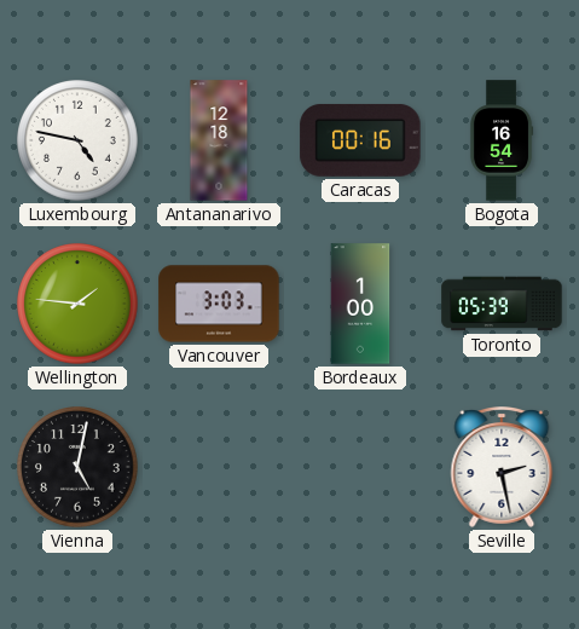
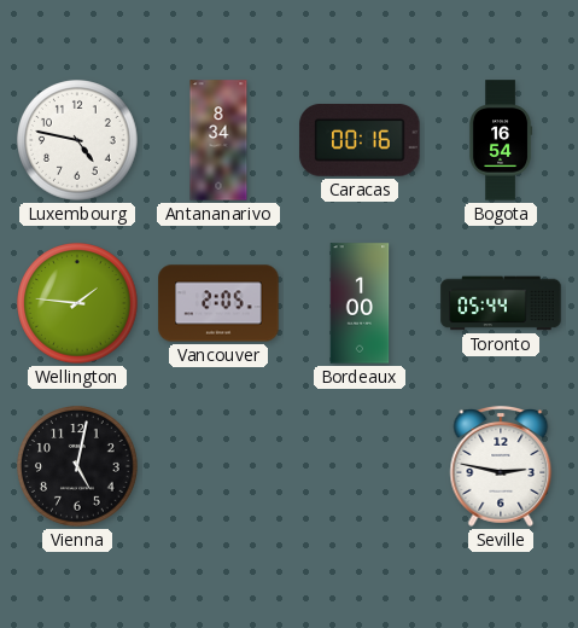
Antananarivo: 12:18 -> 8:34
Vancouver: 3:03 -> 2:05
Toronto: 05:39 -> 05:44
Seville: 2:28 -> 2:47
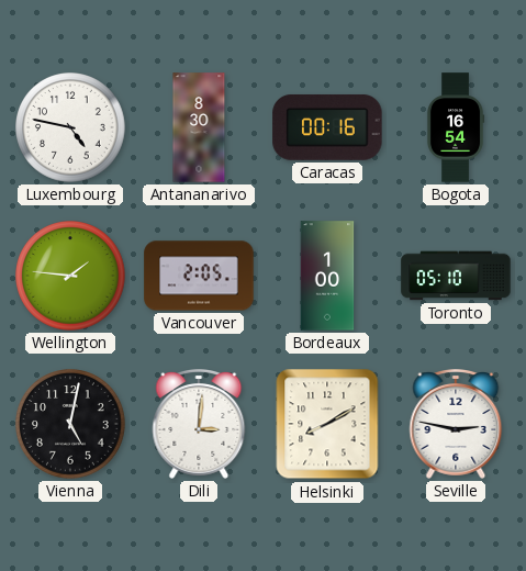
Antananarivo: 8:34 -> 8:30
Toronto: 05:44 -> 05:10
Dili: none -> 3:01
Helsinki: none -> 8:10
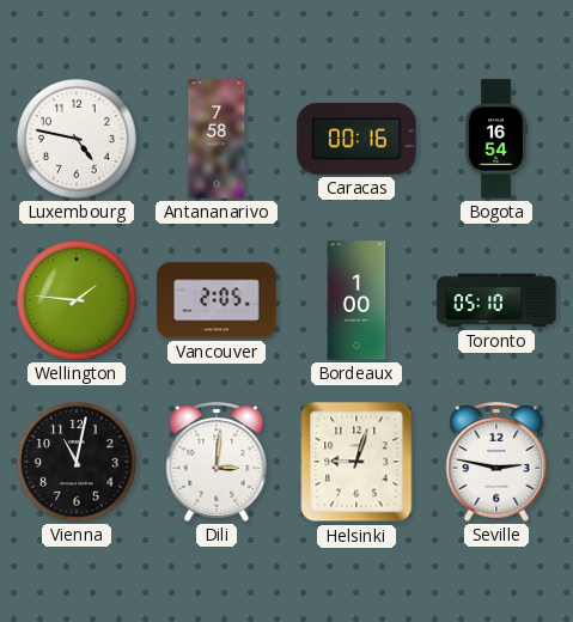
Antananarivo: 8:30 -> 7:58
Vienna: 5:02 -> 11:02
Helsinki: 8:10 -> 9:03
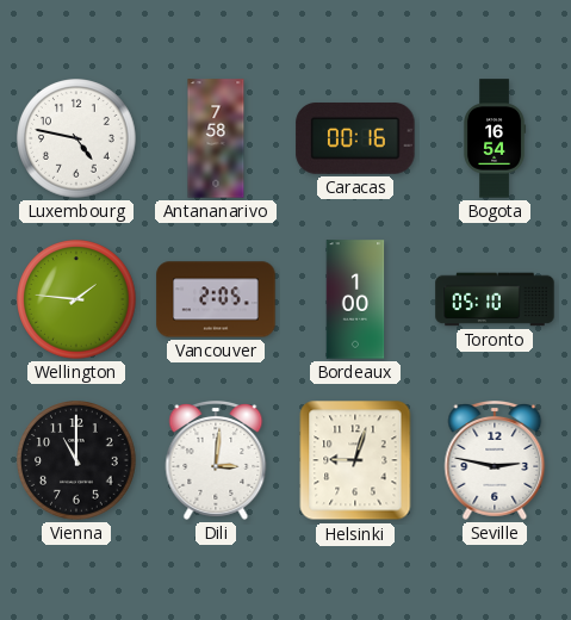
Vienna: 11:02 -> 11:00
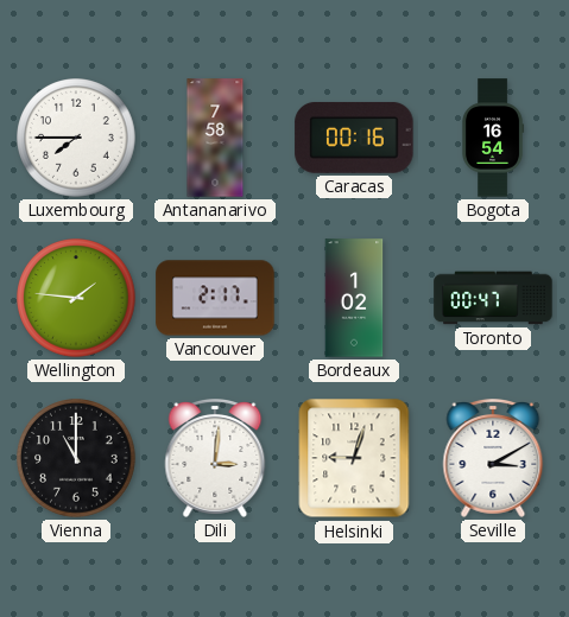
Luxembourg: 4:47 -> 7:45
Vancouver: 2:05 -> 2:17
Bordeaux: 1:00 -> 1:02
Toronto: 05:10 -> 00:47
Seville: 2:47 -> 3:10
